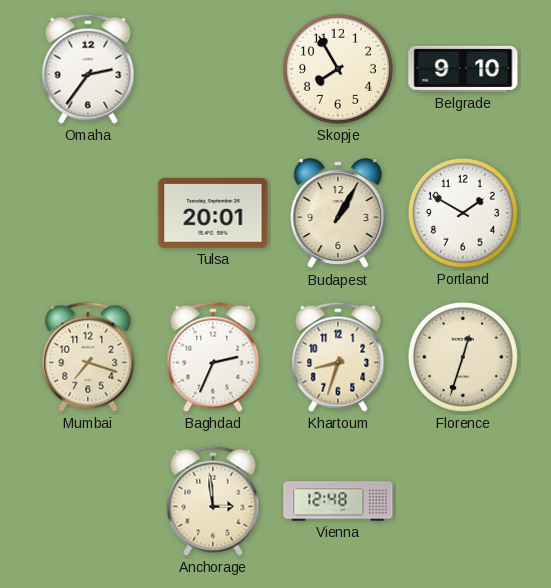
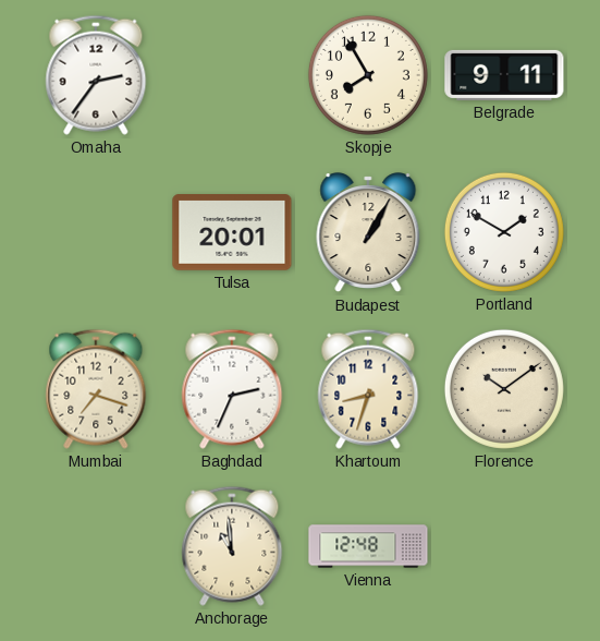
Belgrade: 9:10 -> 9:11
Florence: 12:33 -> 10:09
Anchorage: 2:59 -> 10:59
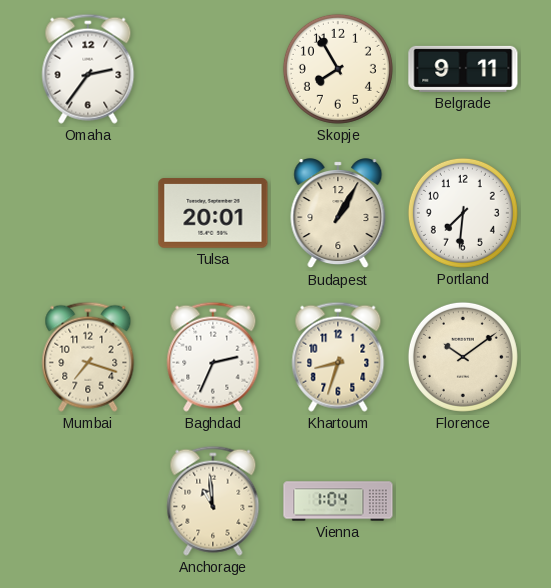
Portland: 1:50 -> 7:31
Vienna: 12:48 -> 1:04
